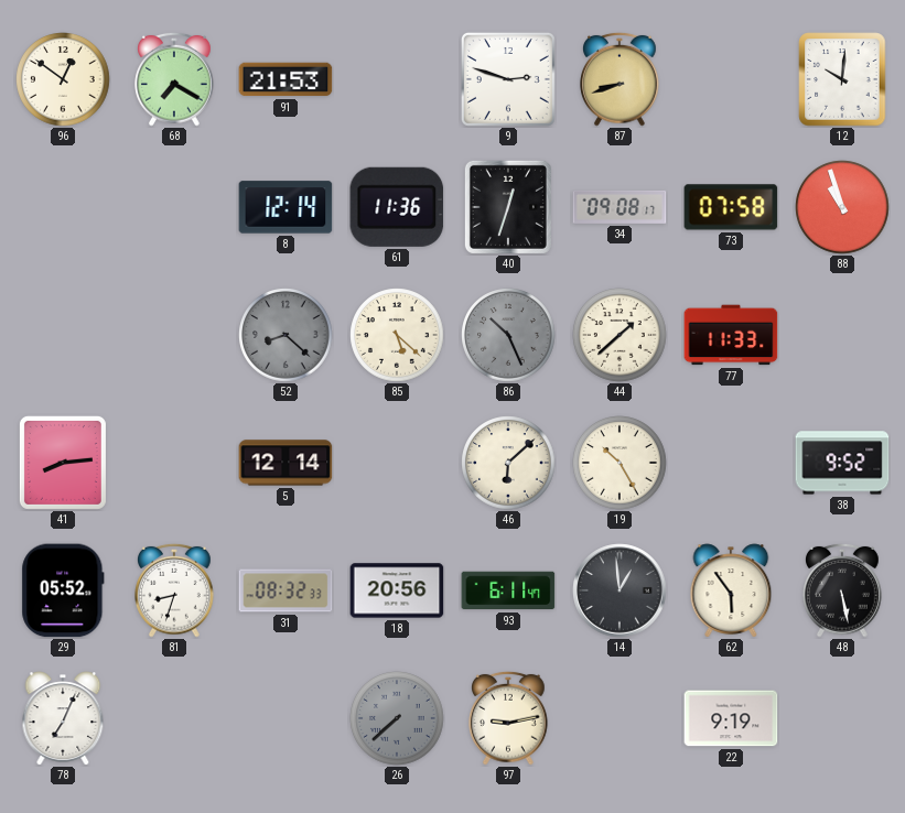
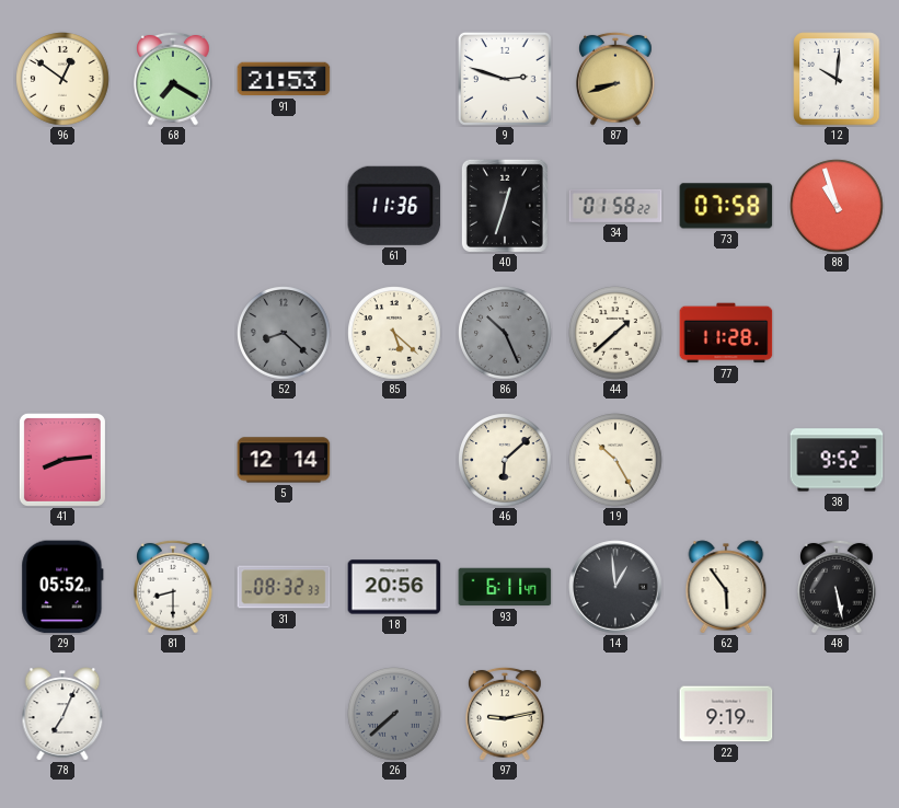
8: 12:14 -> none
34: 09:08 -> 01:58
77: 11:33 -> 11:28
81: 8:33 -> 8:30
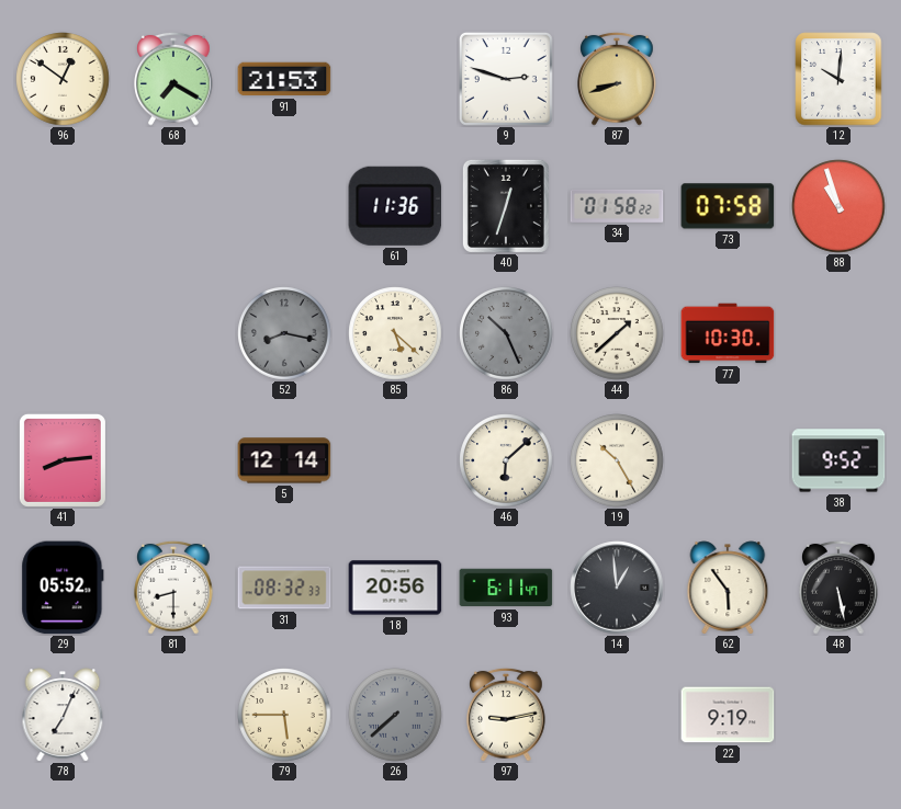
52: 8:22 -> 8:17
77: 11:28 -> 10:30
79: none -> 5:45
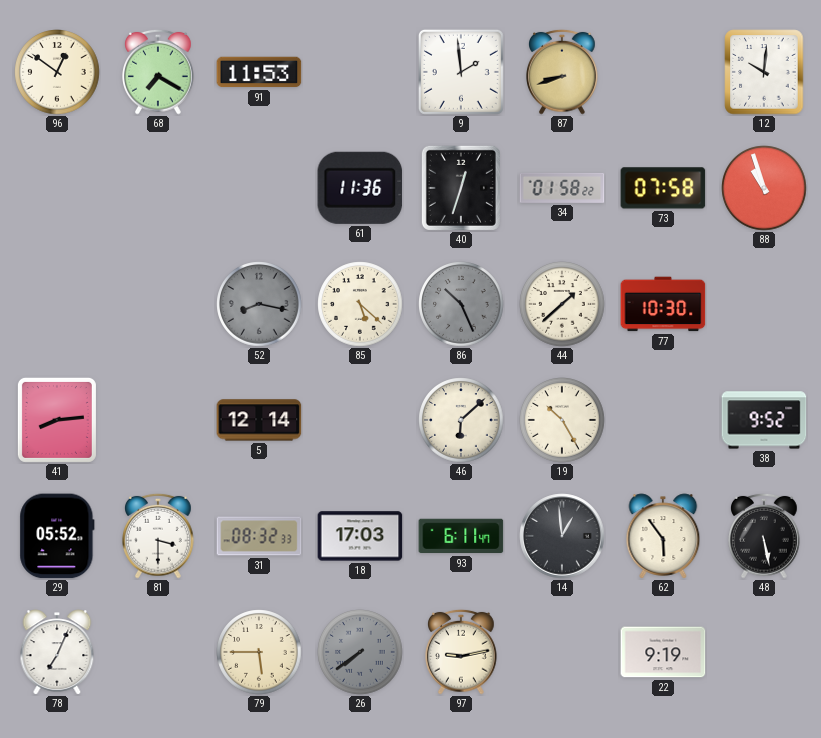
91: 21:53 -> 11:53
9: 2:48 -> 1:59
81: 8:30 -> 3:30
18: 20:56 -> 17:03
26: 7:38 -> 7:39
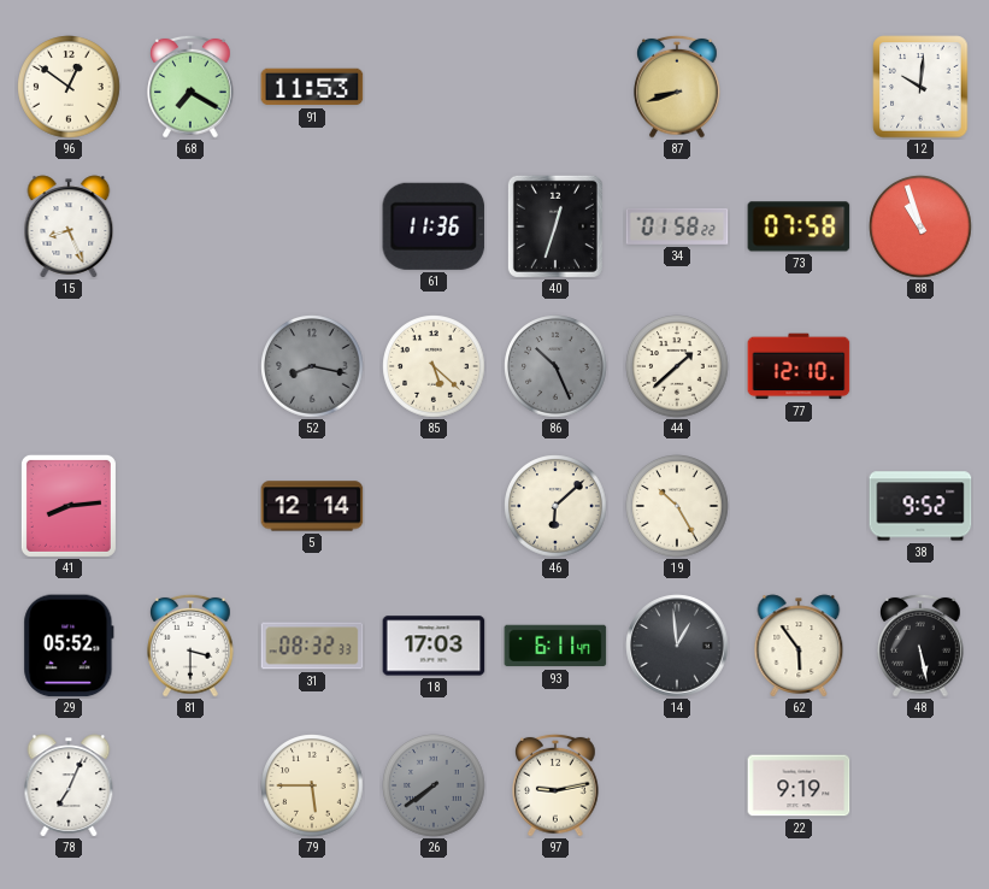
9: 1:59 -> none
15: none -> 8:26
77: 10:30 -> 12:10
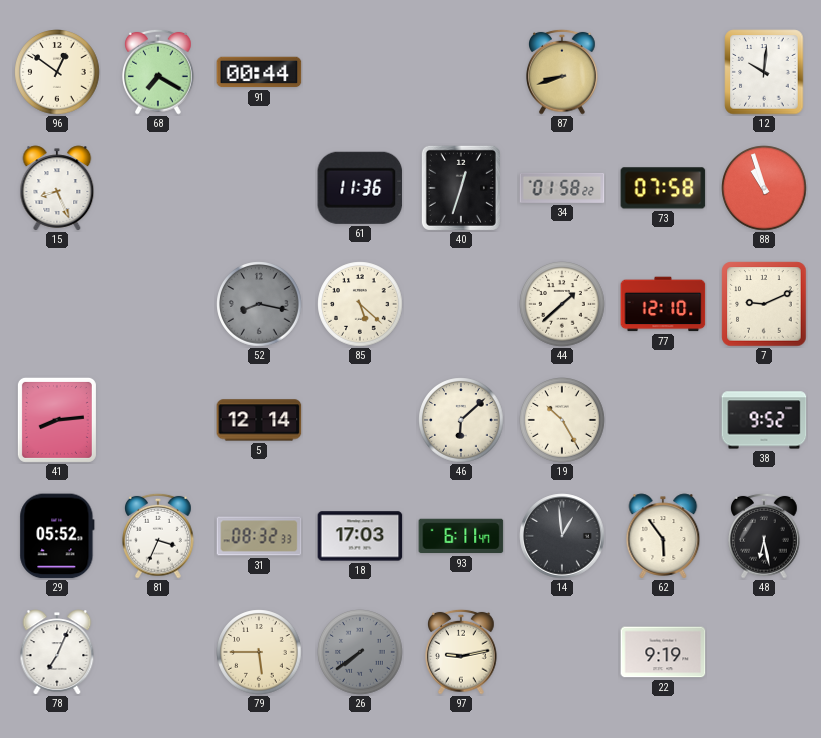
91: 11:53 -> 00:44
86: 10:26 -> none
7: none -> 9:11
81: 3:30 -> 3:34
48: 5:28 -> 6:28
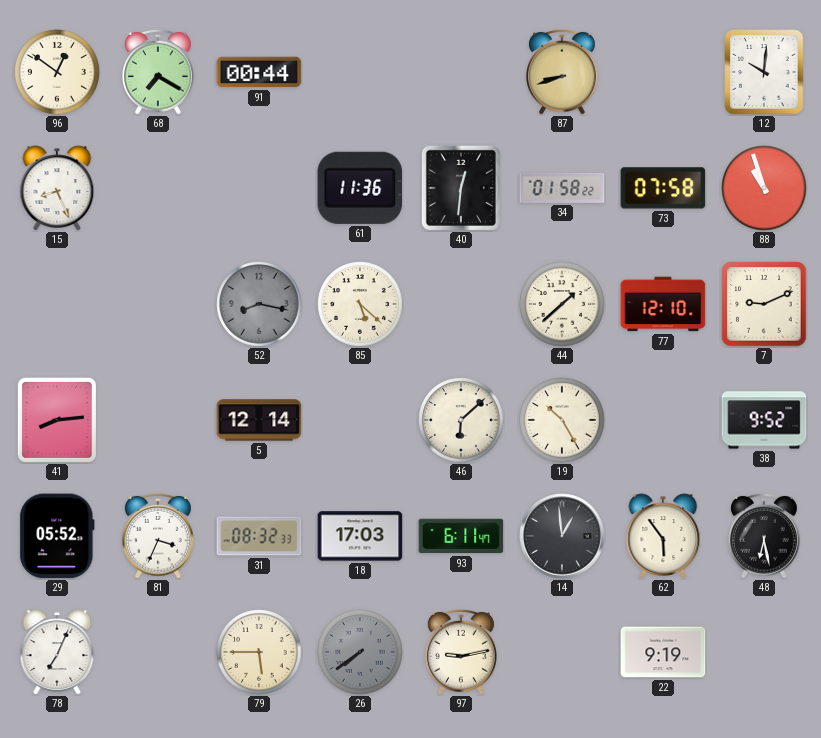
40: 12:33 -> 12:31
